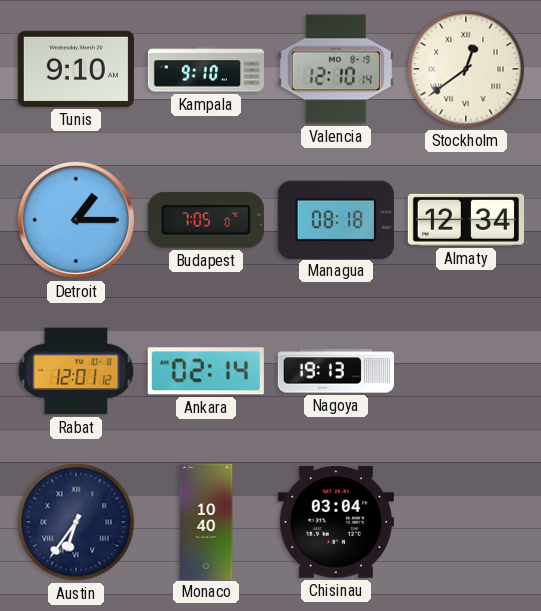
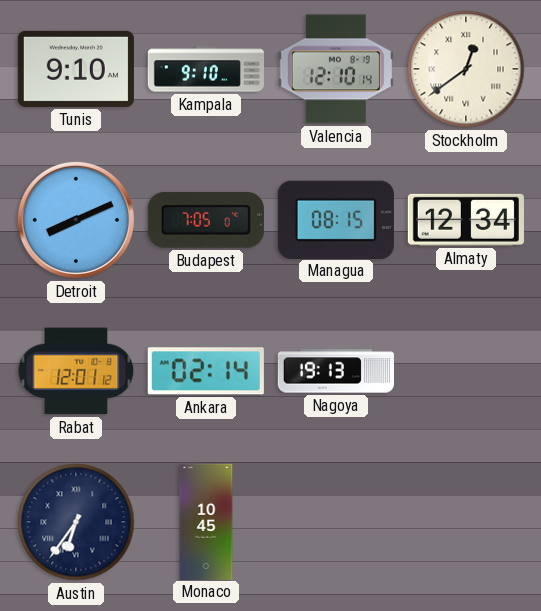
Detroit: 1:15 -> 8:11
Managua: 08:18 -> 08:15
Monaco: 10:40 -> 10:45
Chisinau: 03:04 -> none
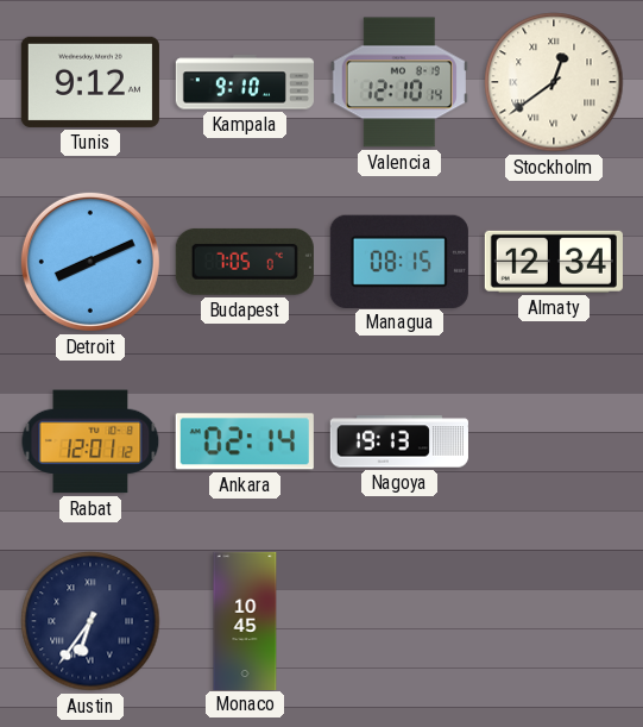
Tunis: 9:10 -> 9:12
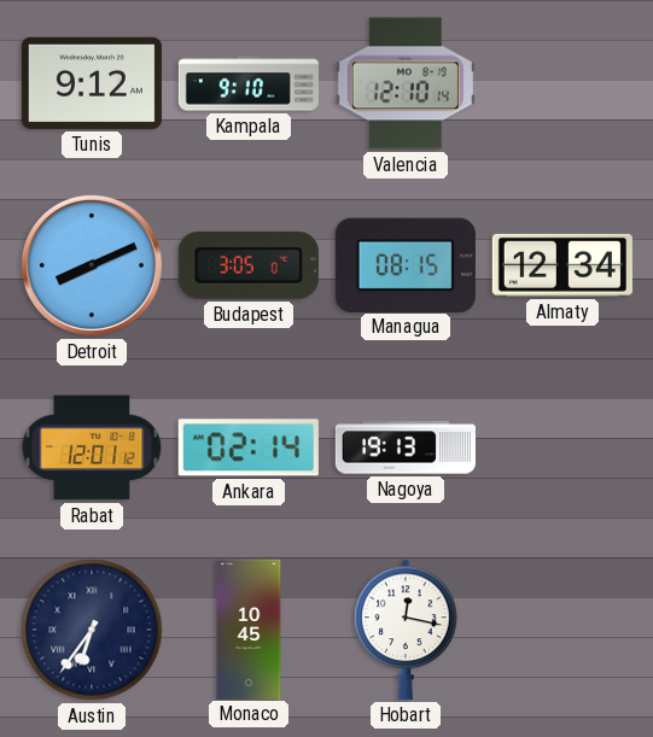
Stockholm: 12:39 -> none
Budapest: 7:05 -> 3:05
Hobart: none -> 12:17
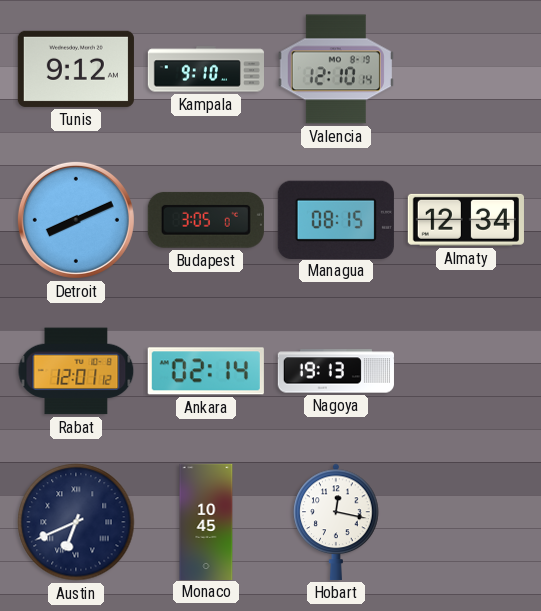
Austin: 6:36 -> 6:41
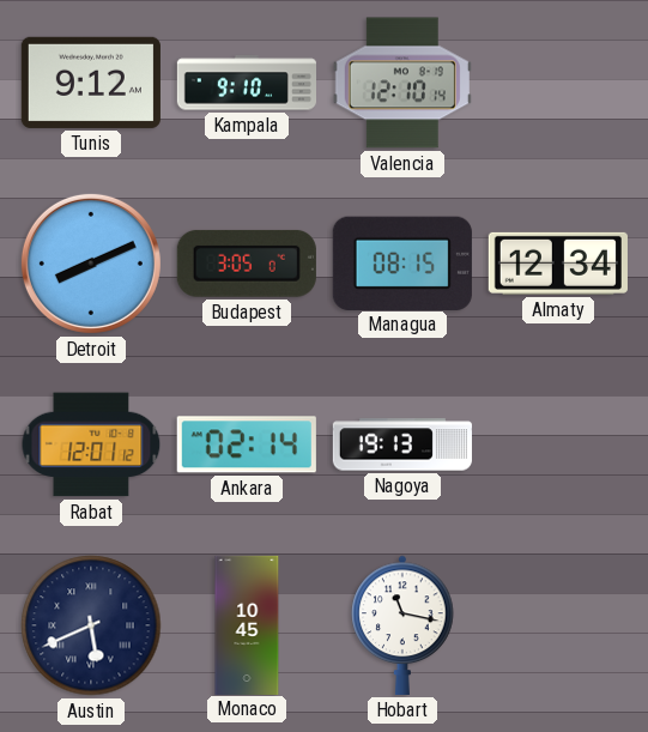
Austin: 6:41 -> 5:41
Hobart: 12:17 -> 11:17
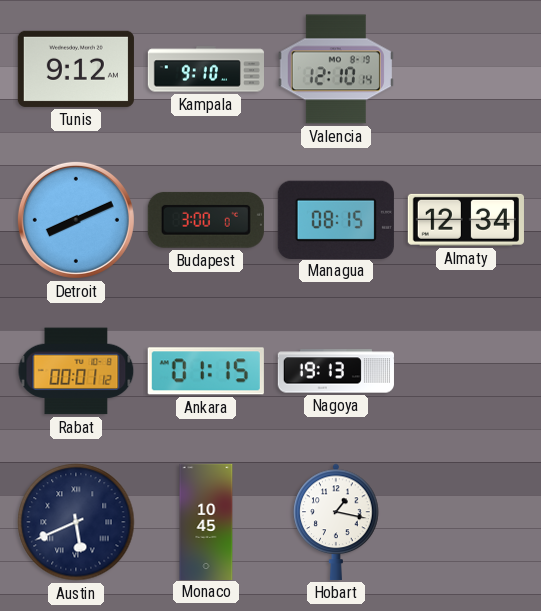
Budapest: 3:05 -> 3:00
Rabat: 12:01 -> 00:01
Ankara: 02:14 -> 01:15
Hobart: 11:17 -> 1:17
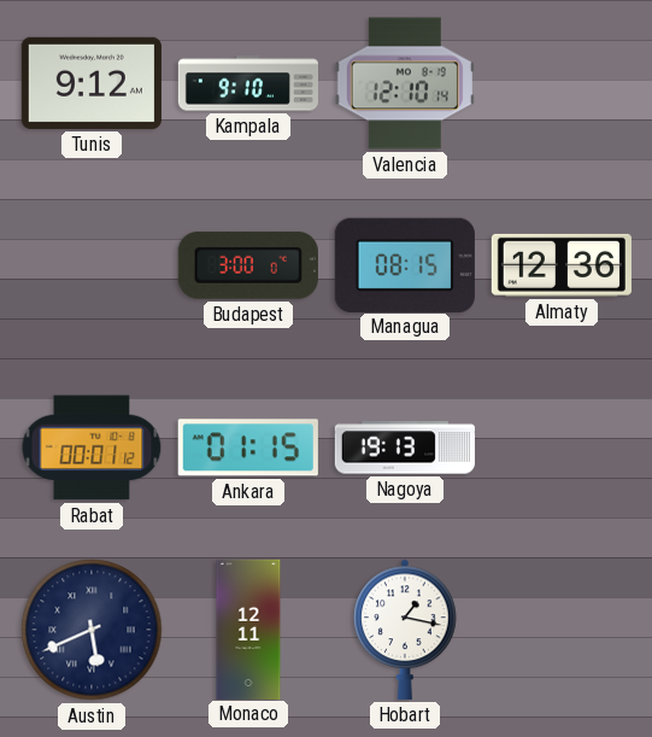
Detroit: 8:11 -> none
Almaty: 12:34 -> 12:36
Monaco: 10:45 -> 12:11
